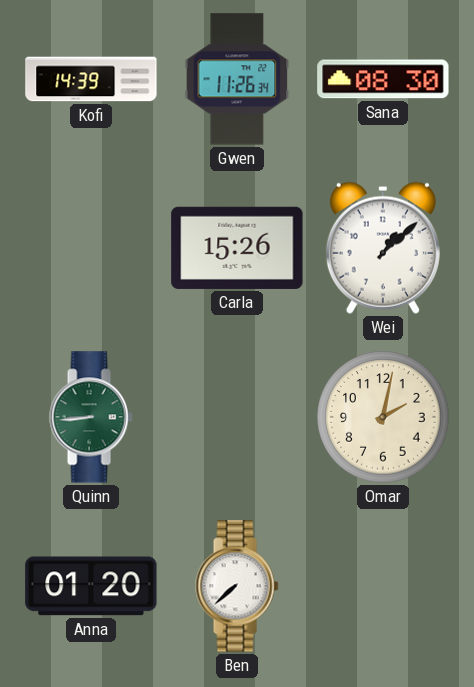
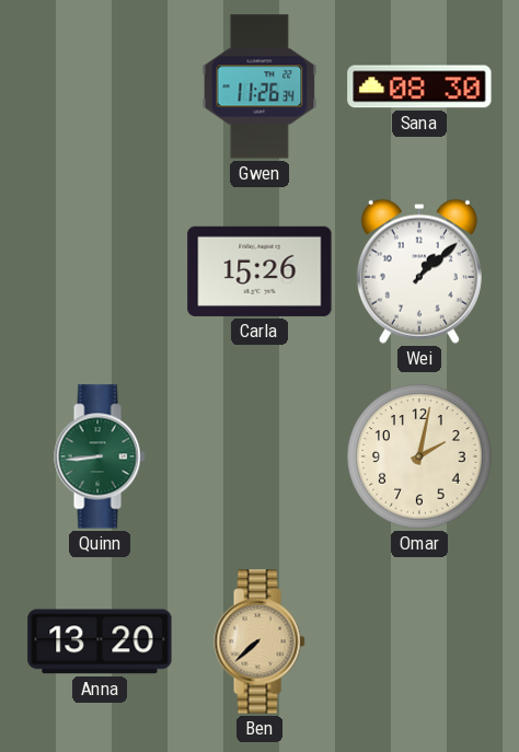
Kofi: 14:39 -> none
Anna: 01:20 -> 13:20
Ben dial: white -> champagne
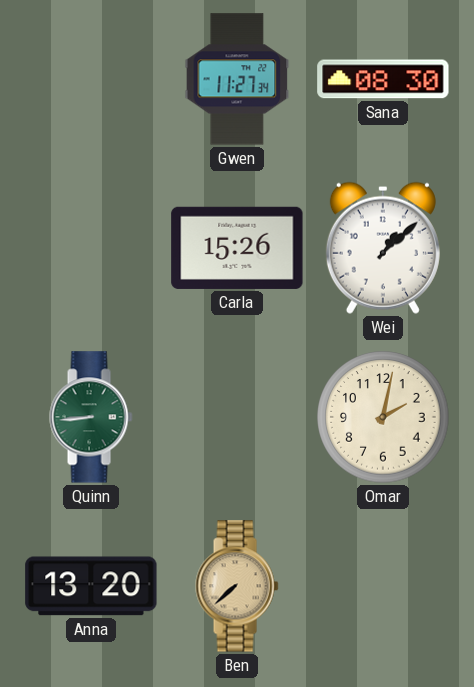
Gwen: 11:26 -> 11:27
